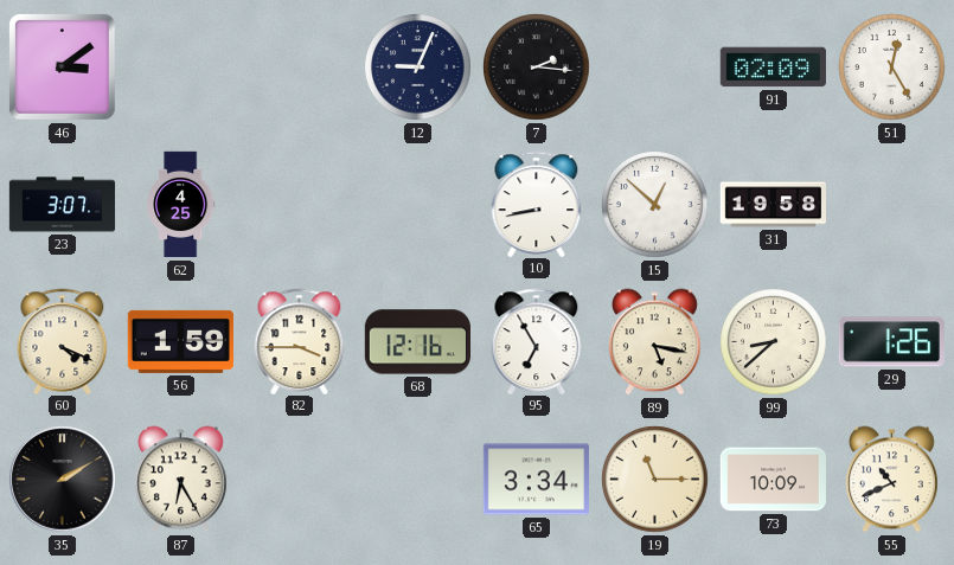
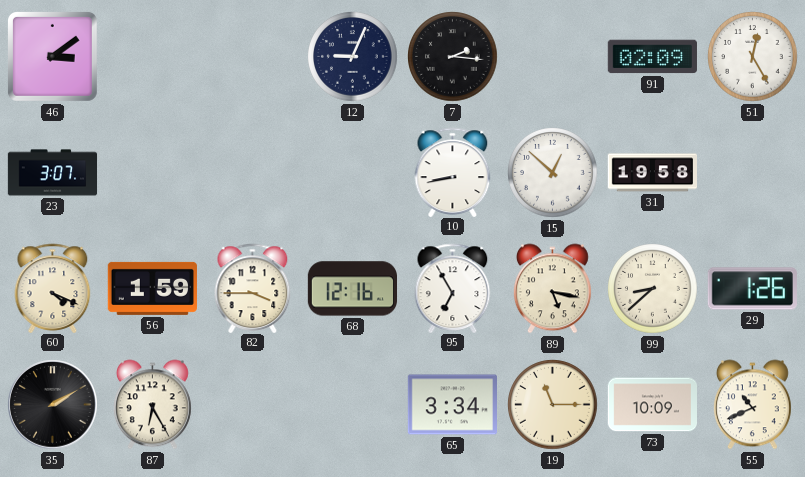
62: 4:25 -> none
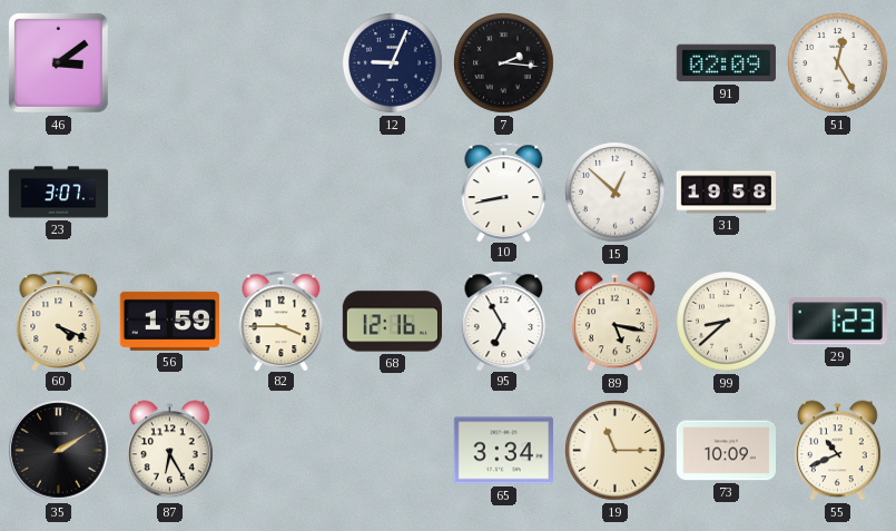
29: 1:26 -> 1:23
